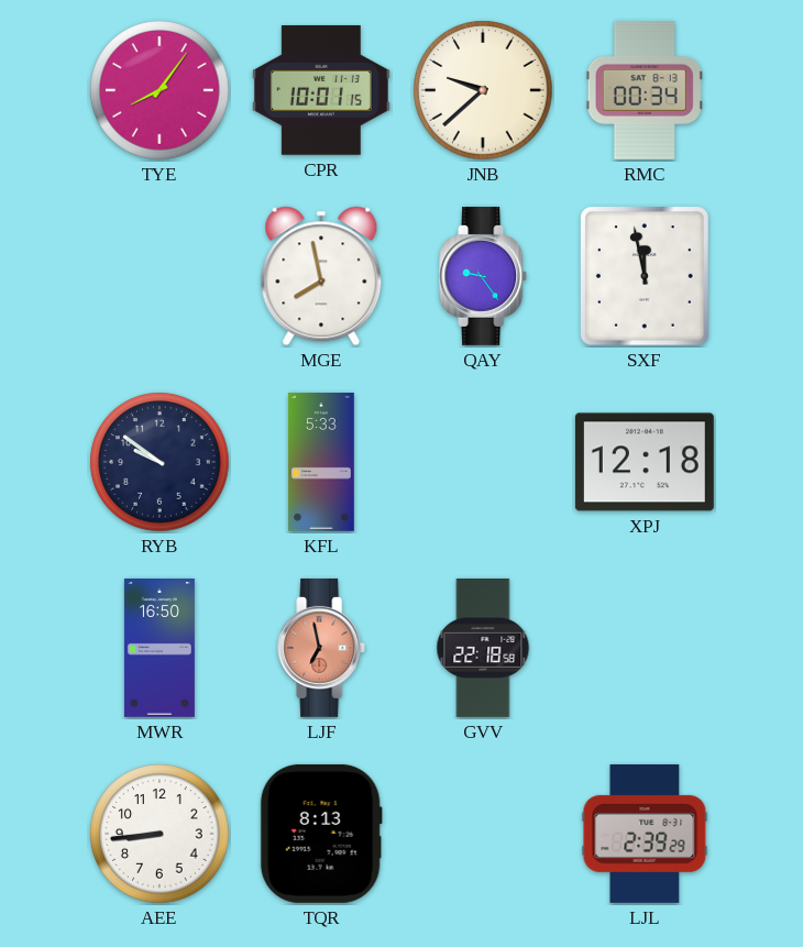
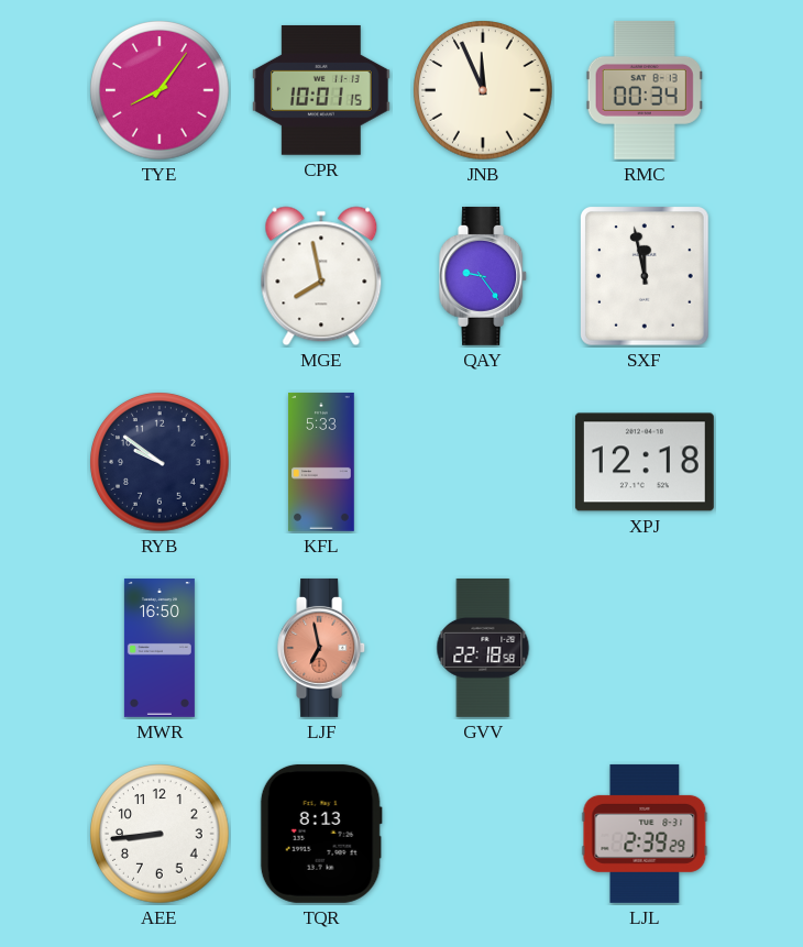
JNB: 9:38 -> 11:56
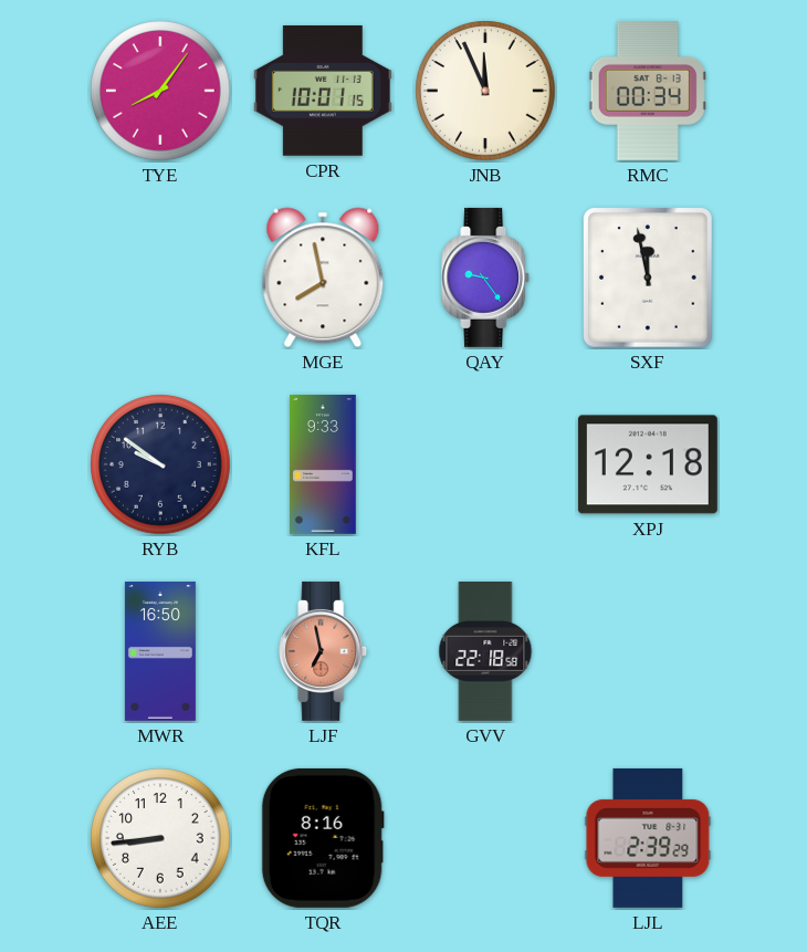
KFL: 5:33 -> 9:33
TQR: 8:13 -> 8:16
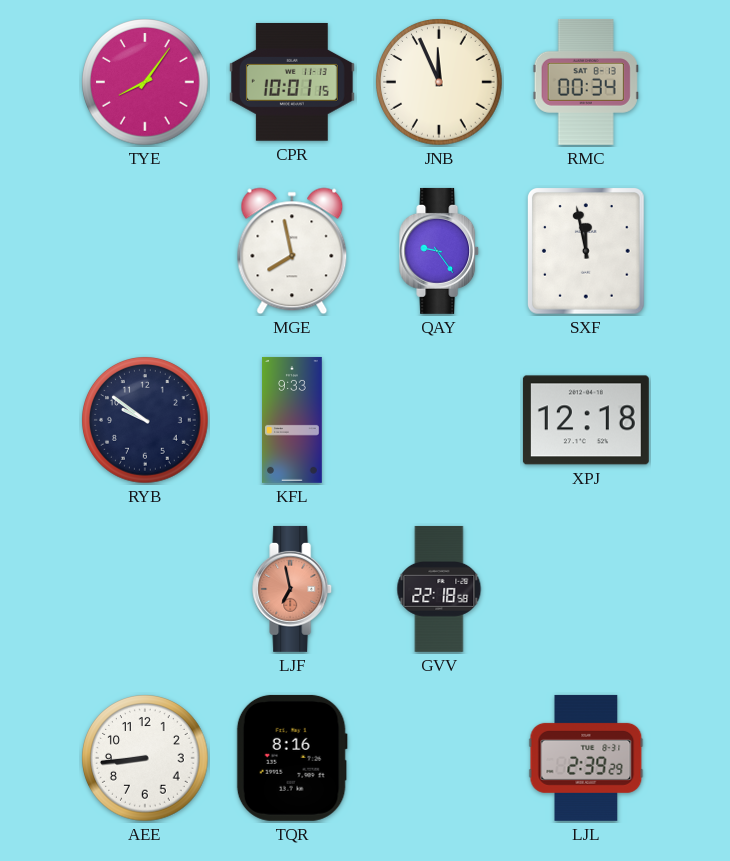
MWR: 16:50 -> none
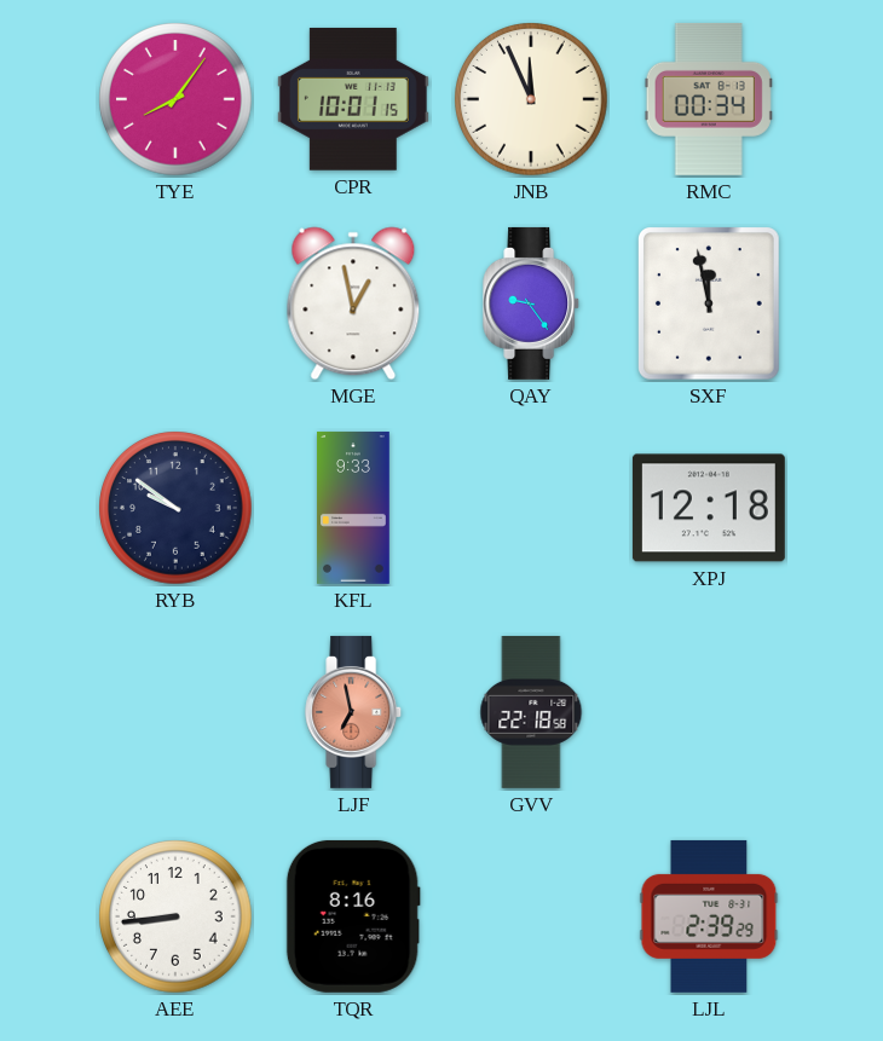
MGE: 7:58 -> 12:58
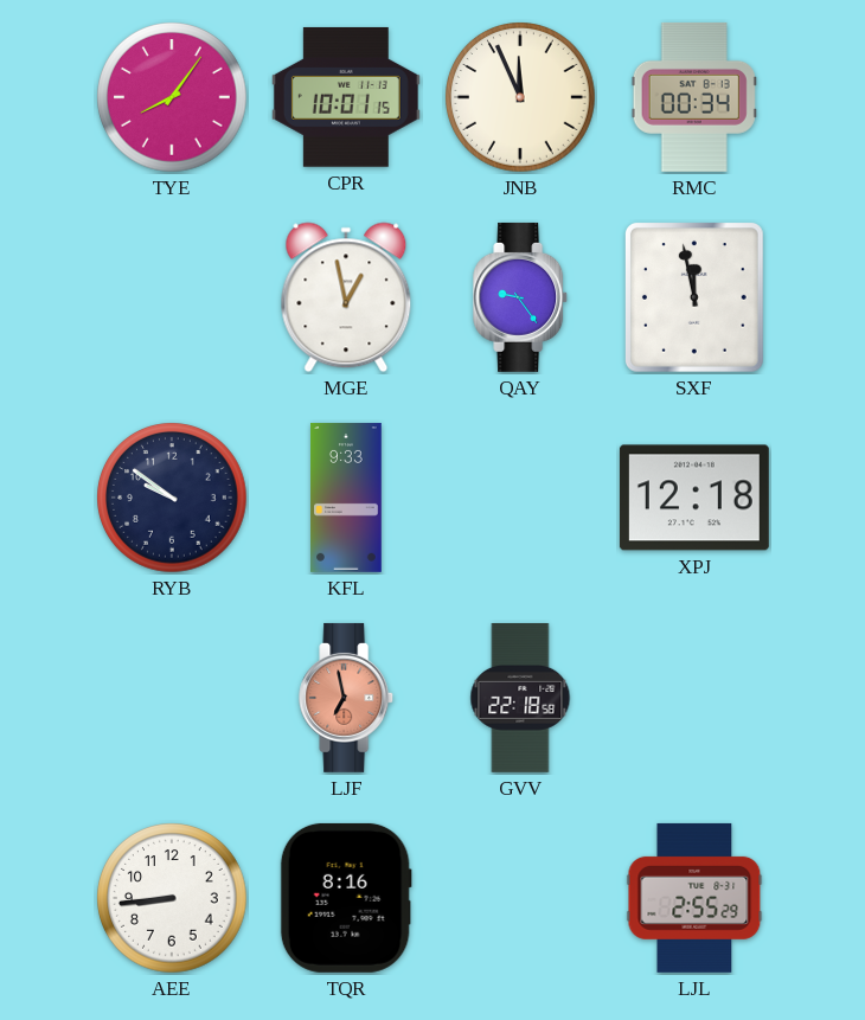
LJL: 2:39 -> 2:55
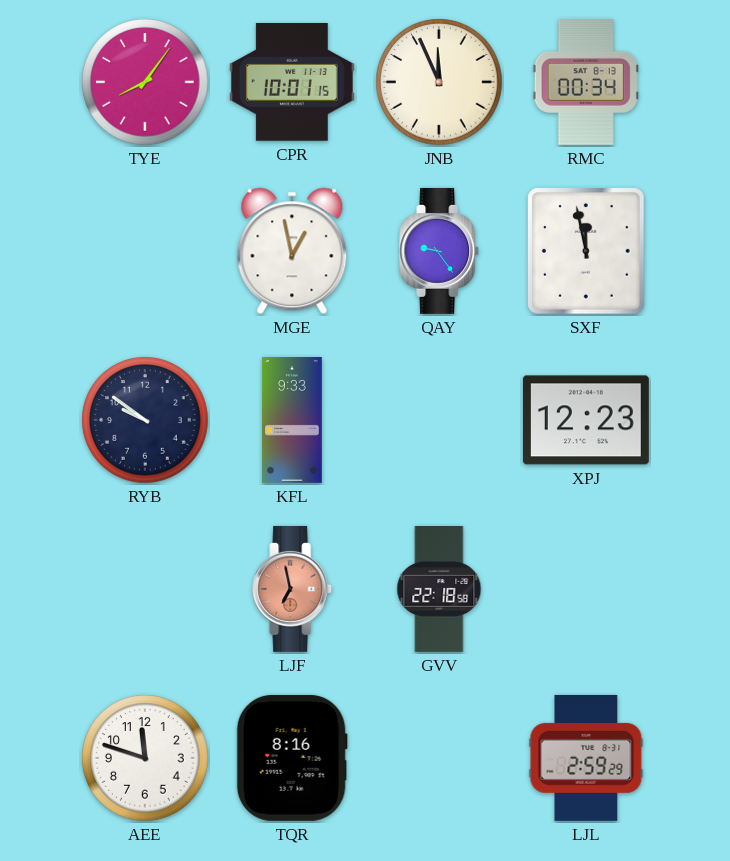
XPJ: 12:18 -> 12:23
AEE: 8:44 -> 11:48
LJL: 2:55 -> 2:59
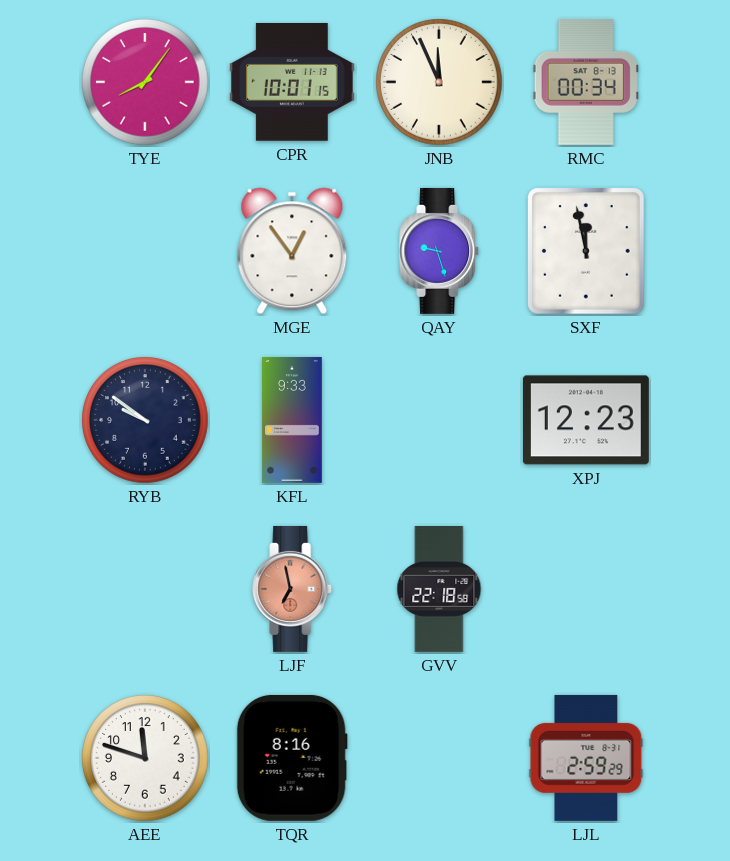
MGE: 12:58 -> 12:54
QAY: 9:24 -> 9:27
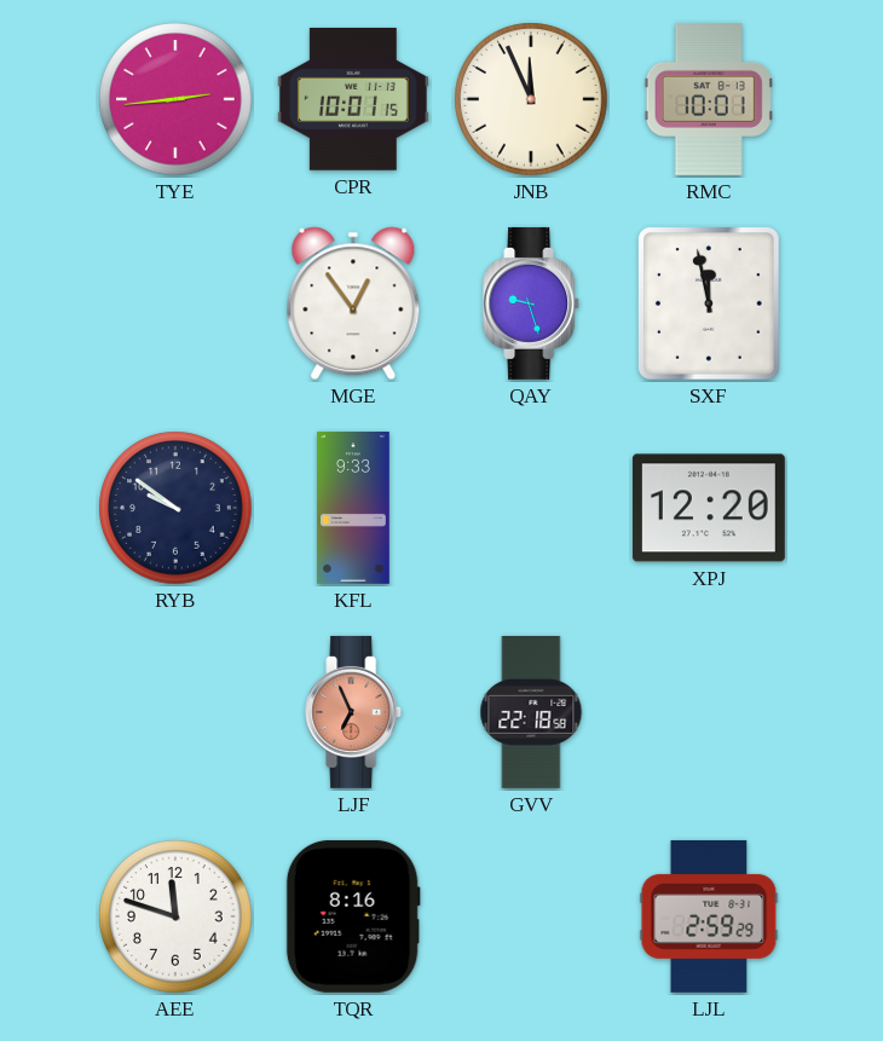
TYE: 8:06 -> 2:44
RMC: 00:34 -> 10:01
XPJ: 12:23 -> 12:20
LJF: 6:58 -> 6:56
